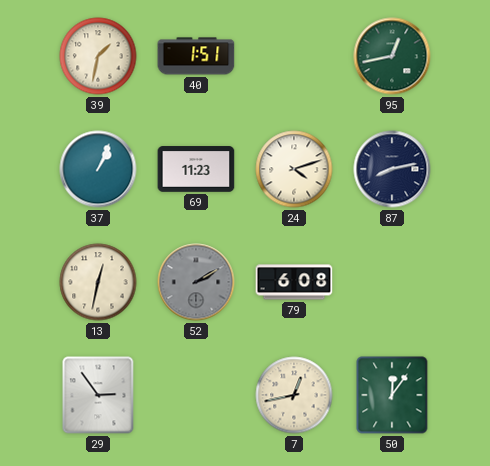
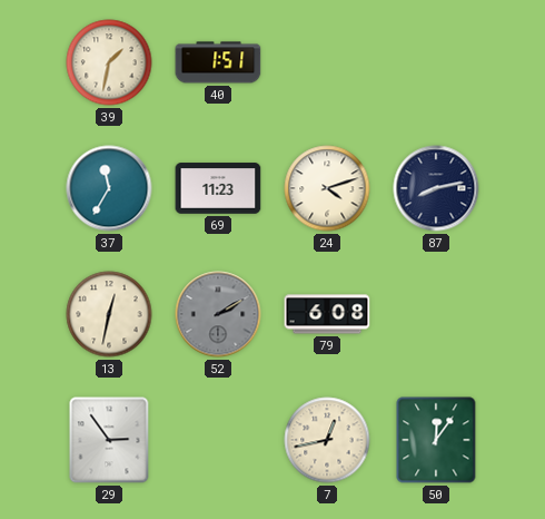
95: 12:43 -> none
37: 1:04 -> 11:35
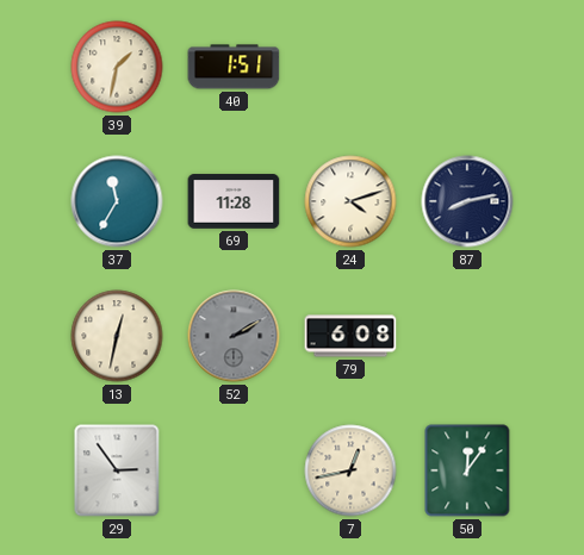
69: 11:23 -> 11:28
